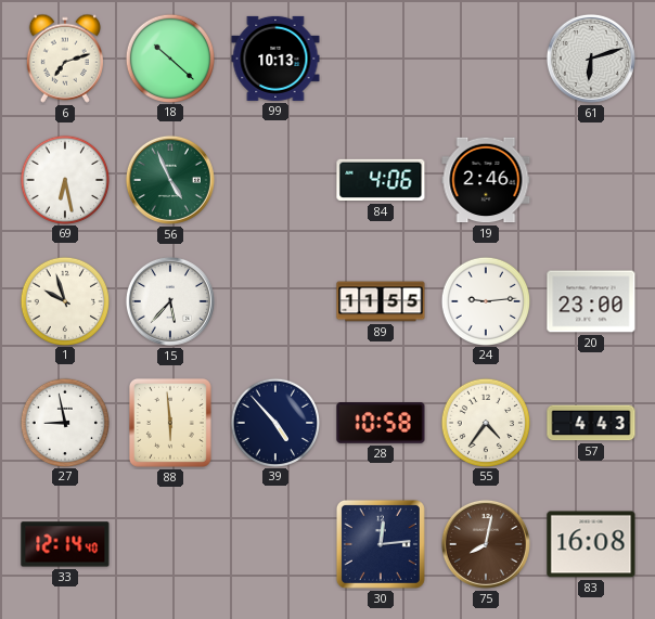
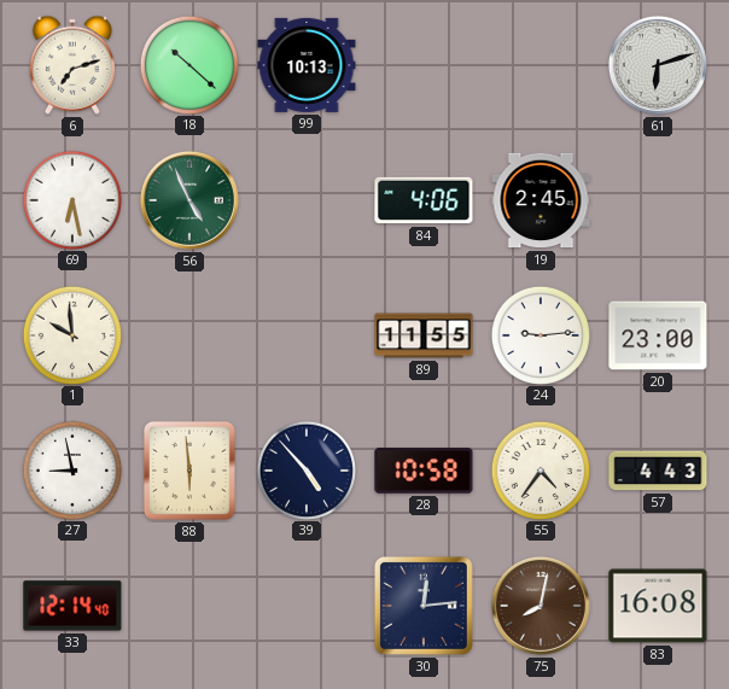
19: 2:46 -> 2:45
1: 9:57 -> 9:59
15: 5:37 -> none
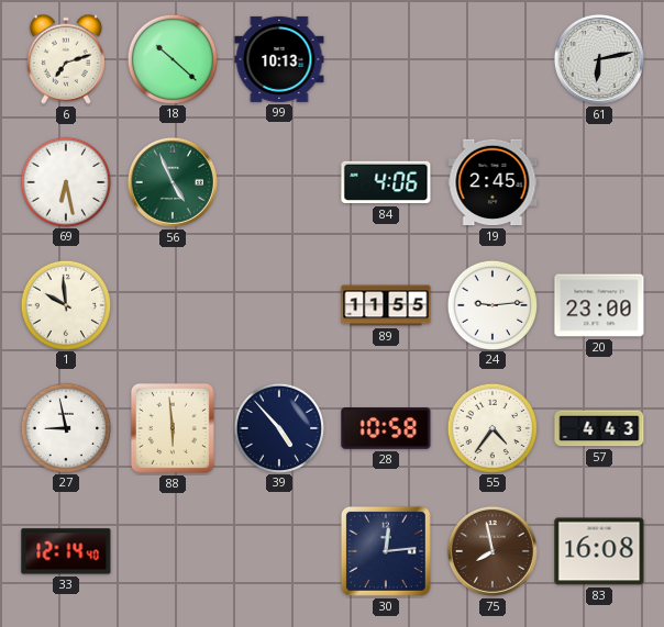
61: 6:12 -> 6:13
75: 8:02 -> 7:58
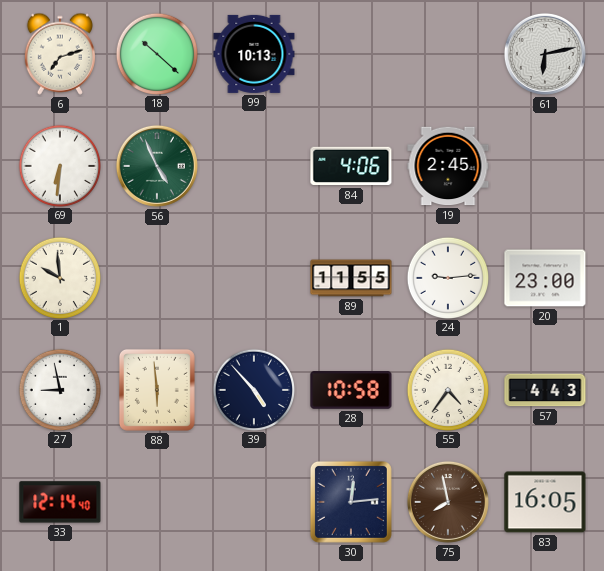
69: 6:28 -> 6:31
83: 16:08 -> 16:05
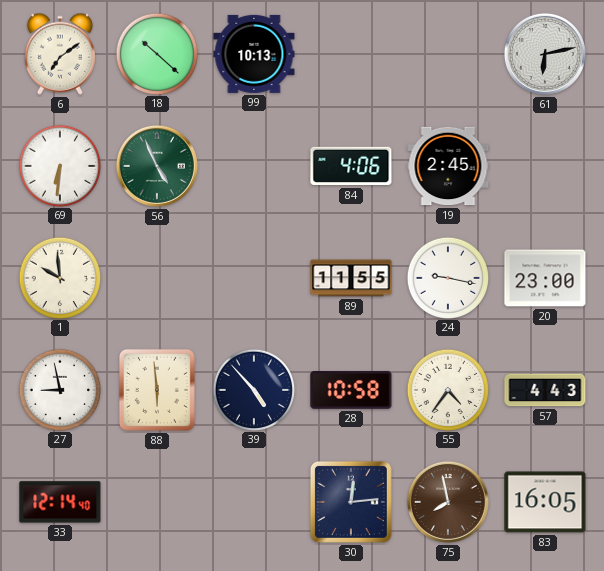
6: 7:12 -> 7:09
24: 9:14 -> 9:17
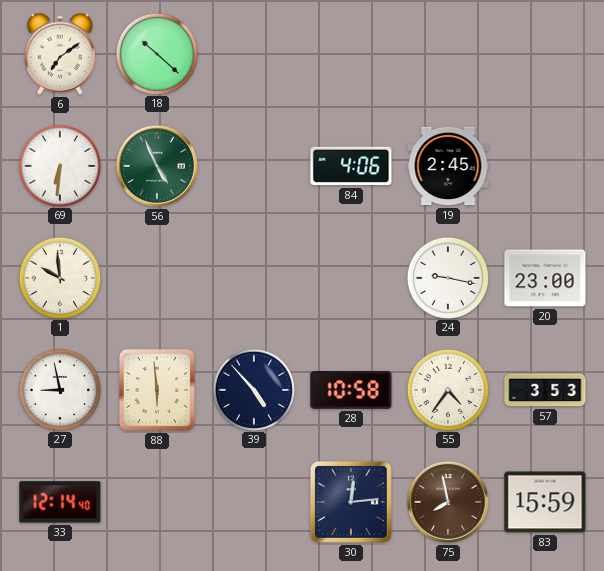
99: 10:13 -> none
61: 6:13 -> none
89: 11:55 -> none
57: 4:43 -> 3:53
83: 16:05 -> 15:59
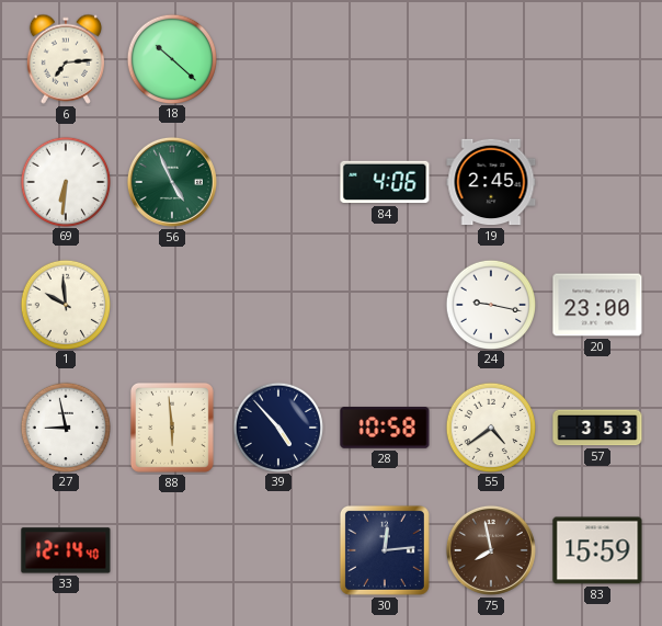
6: 7:09 -> 7:14
55: 4:36 -> 4:39
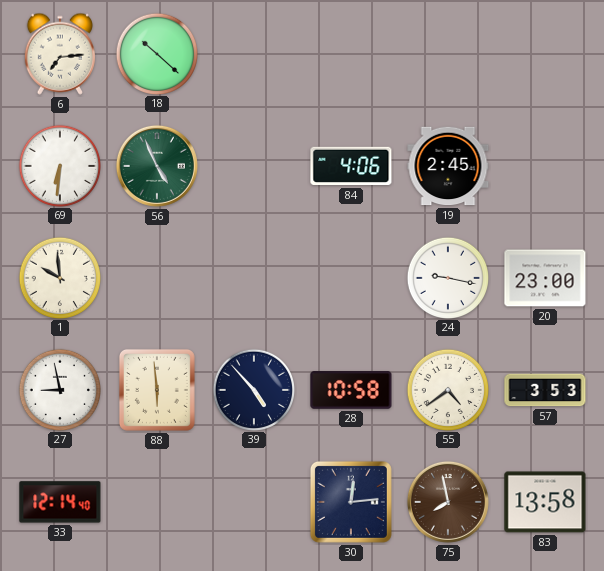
83: 15:59 -> 13:58
